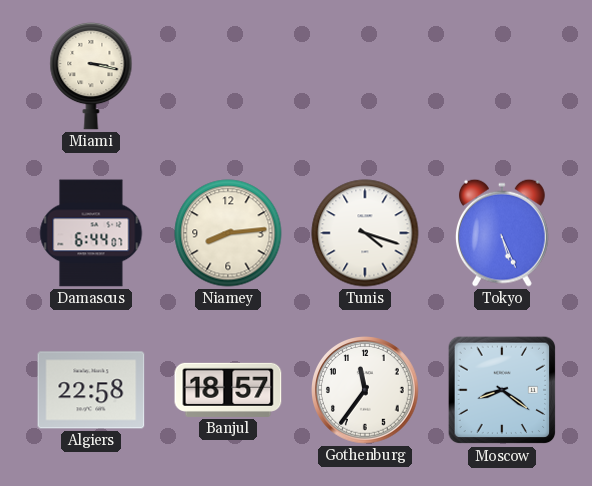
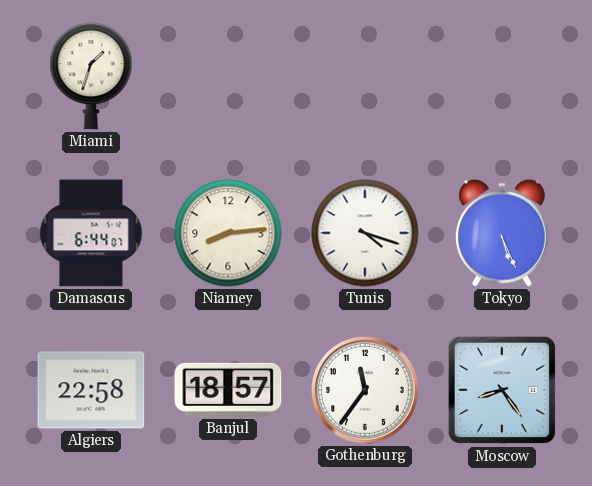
Miami: 3:17 -> 1:33
Moscow: 8:21 -> 8:24
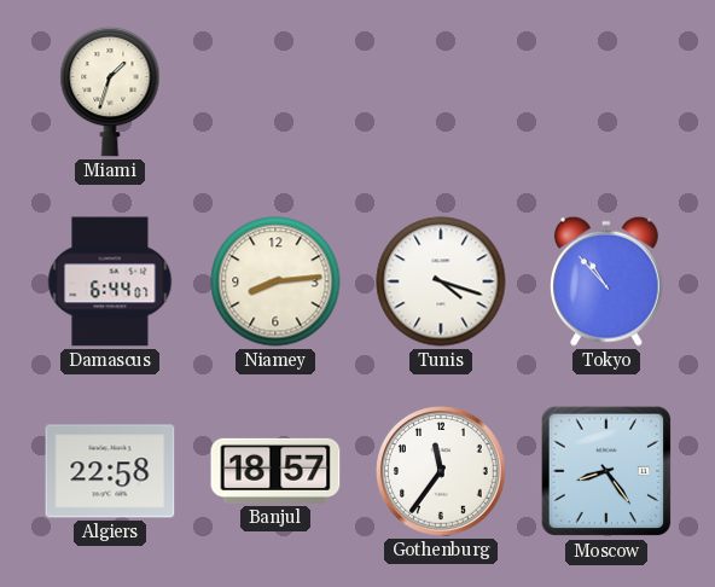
Tokyo: 5:26 -> 10:53
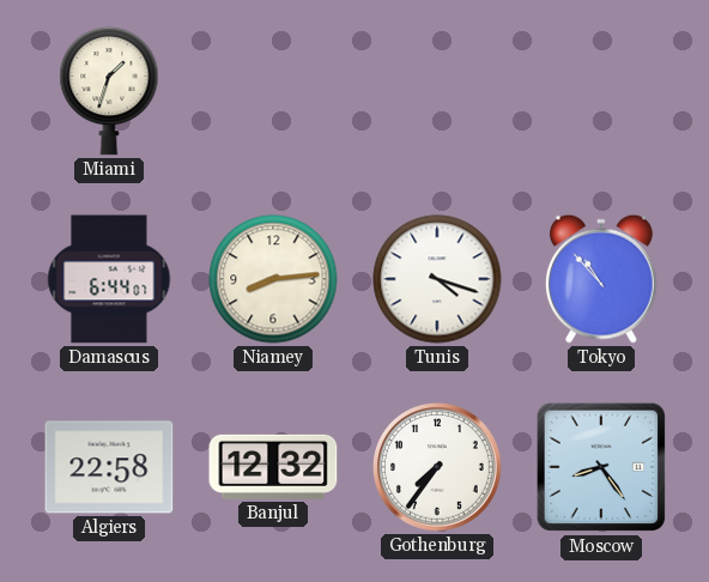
Banjul: 18:57 -> 12:32
Gothenburg: 11:36 -> 7:36
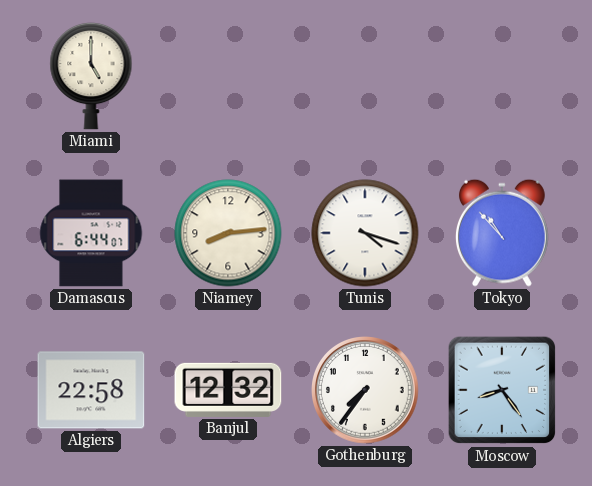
Miami: 1:33 -> 5:00
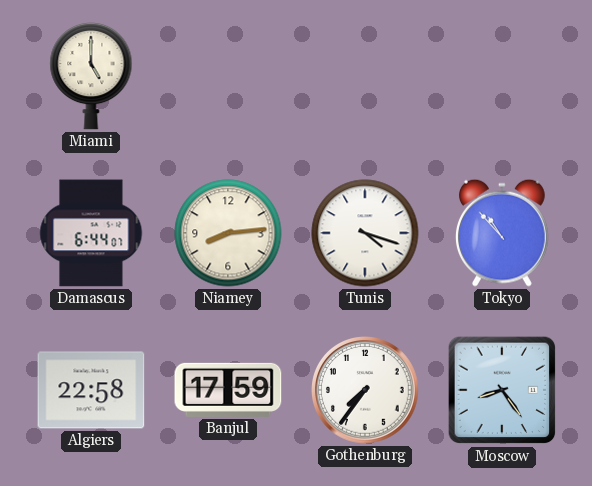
Banjul: 12:32 -> 17:59
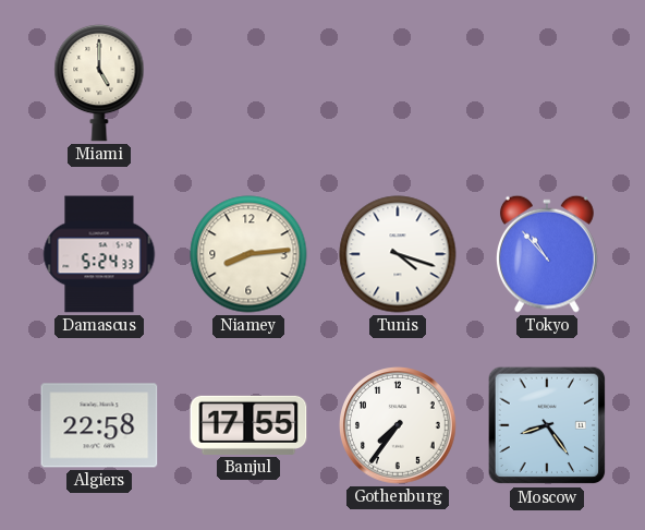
Damascus: 6:44 -> 5:24
Banjul: 17:59 -> 17:55
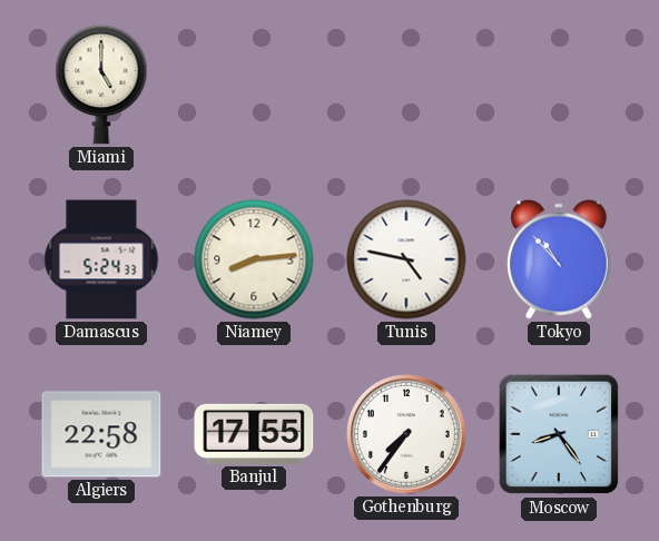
Tunis: 4:18 -> 4:47
